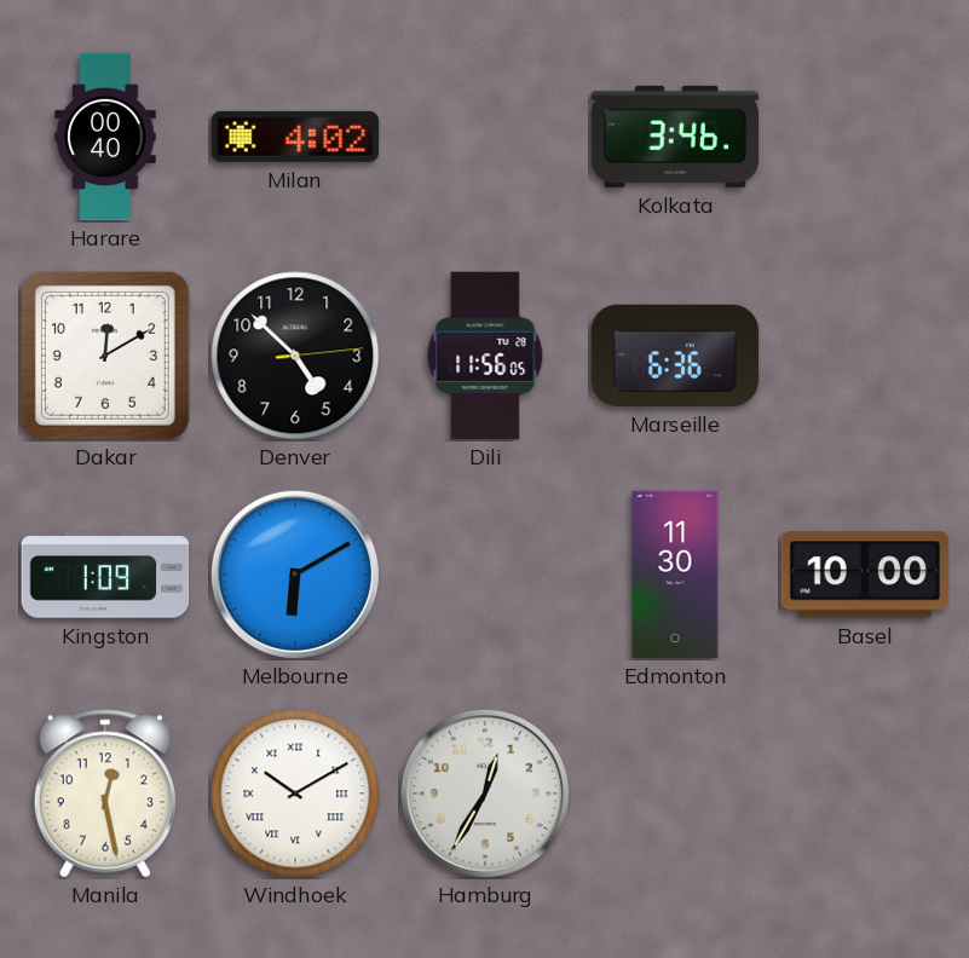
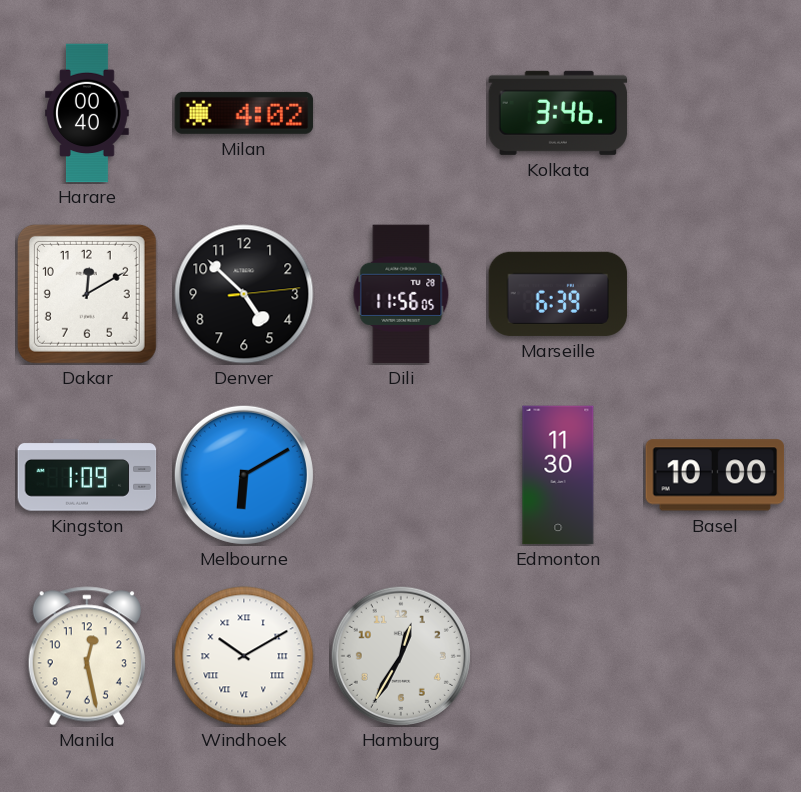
Marseille: 6:36 -> 6:39
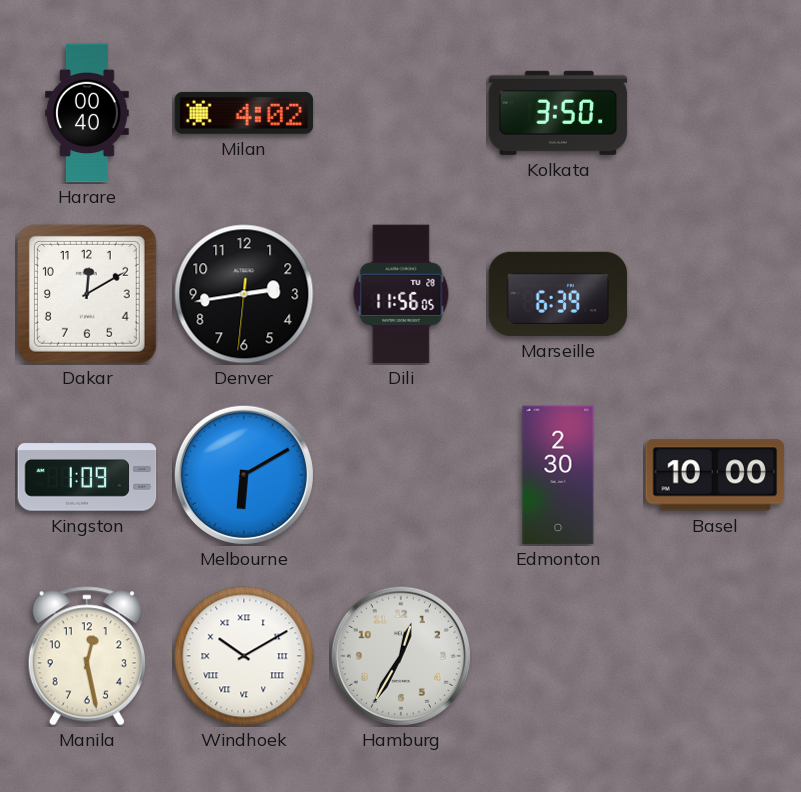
Kolkata: 3:46 -> 3:50
Denver: 4:52 -> 2:43
Edmonton: 11:30 -> 2:30
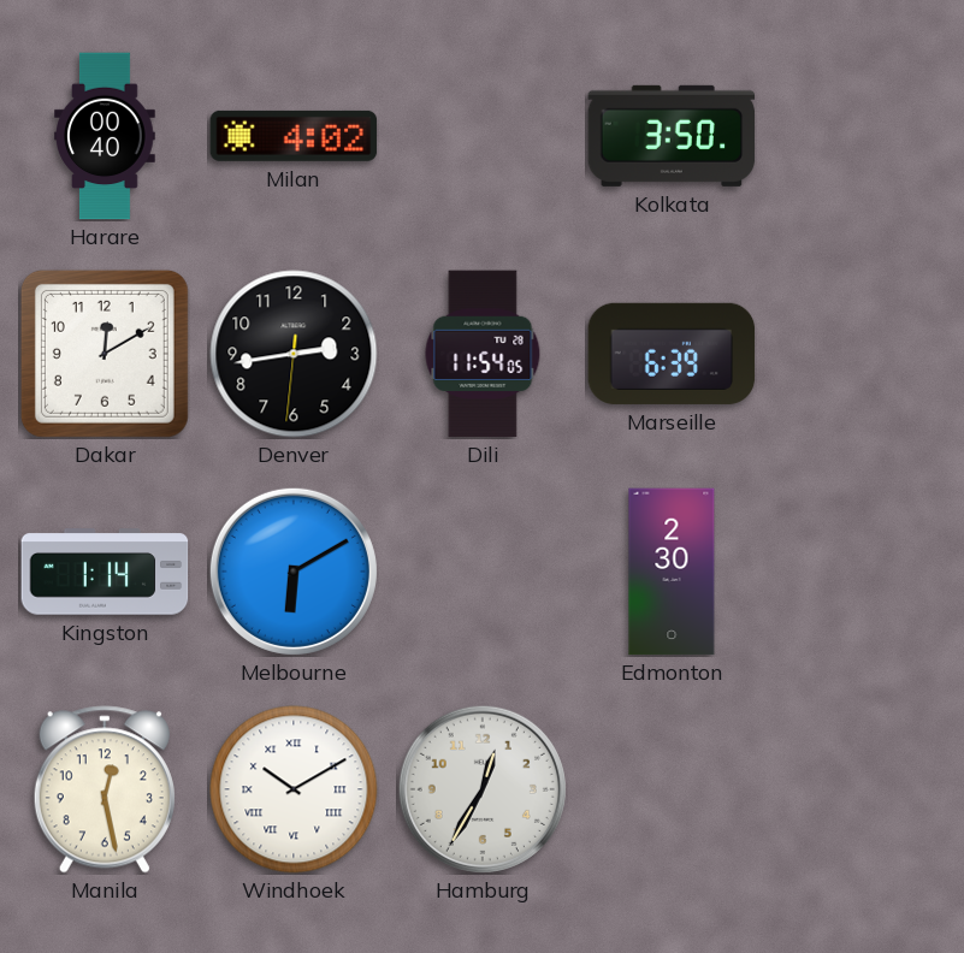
Dili: 11:56 -> 11:54
Kingston: 1:09 -> 1:14
Basel: 10:00 -> none
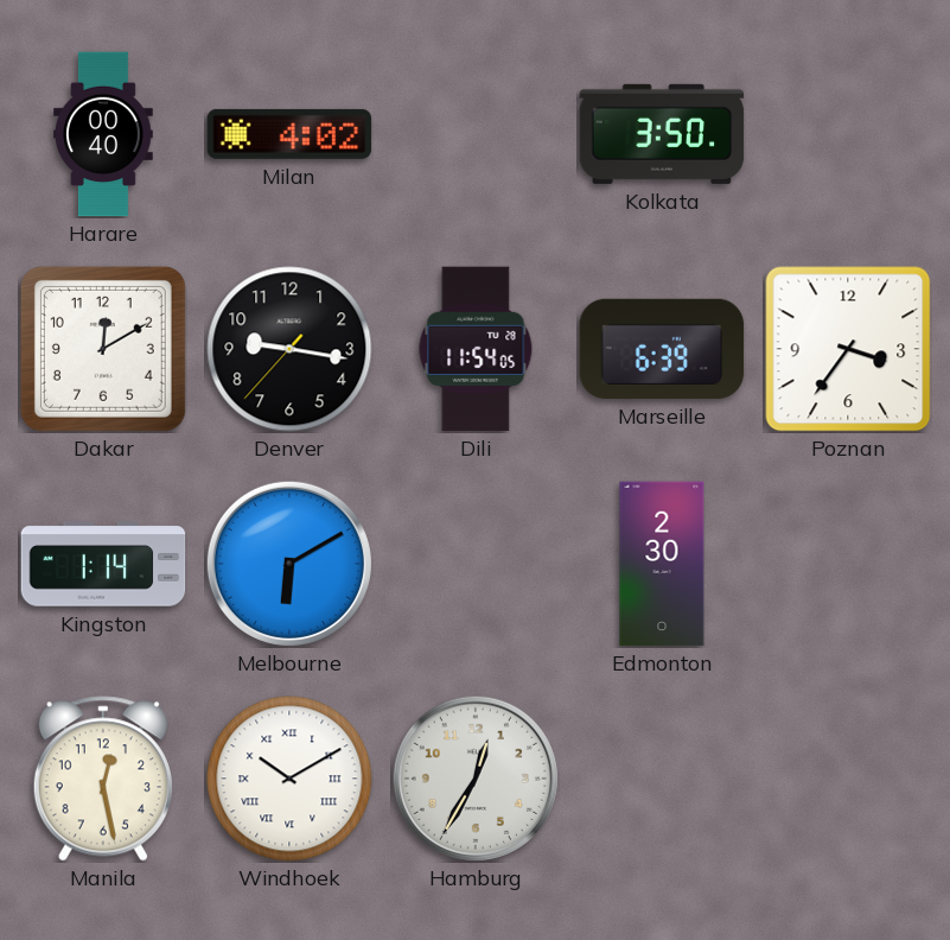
Denver: 2:43 -> 9:16
Poznan: none -> 3:36
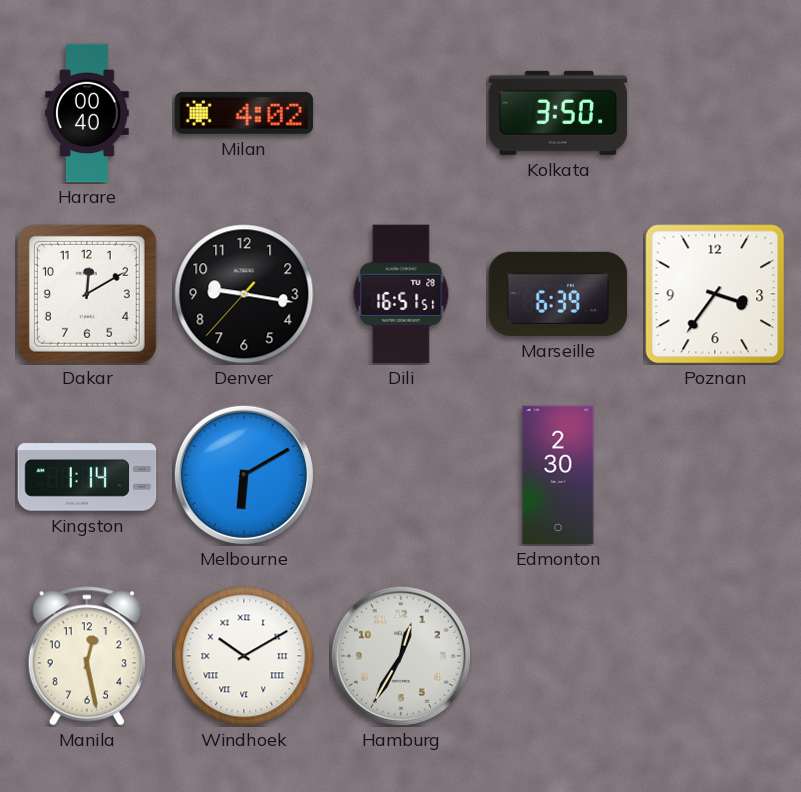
Dili: 11:54 -> 16:51
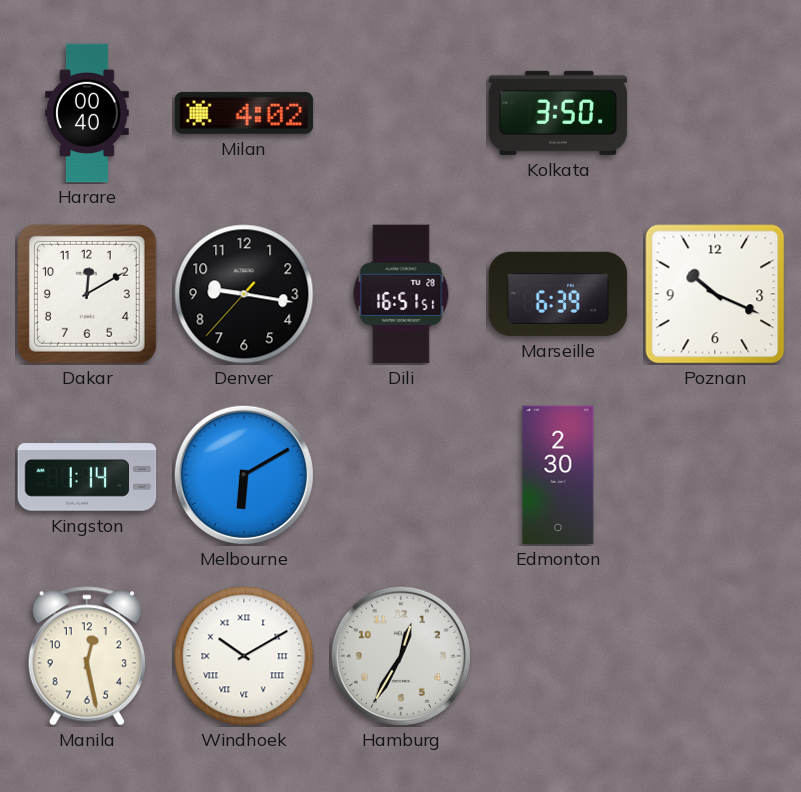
Poznan: 3:36 -> 10:19
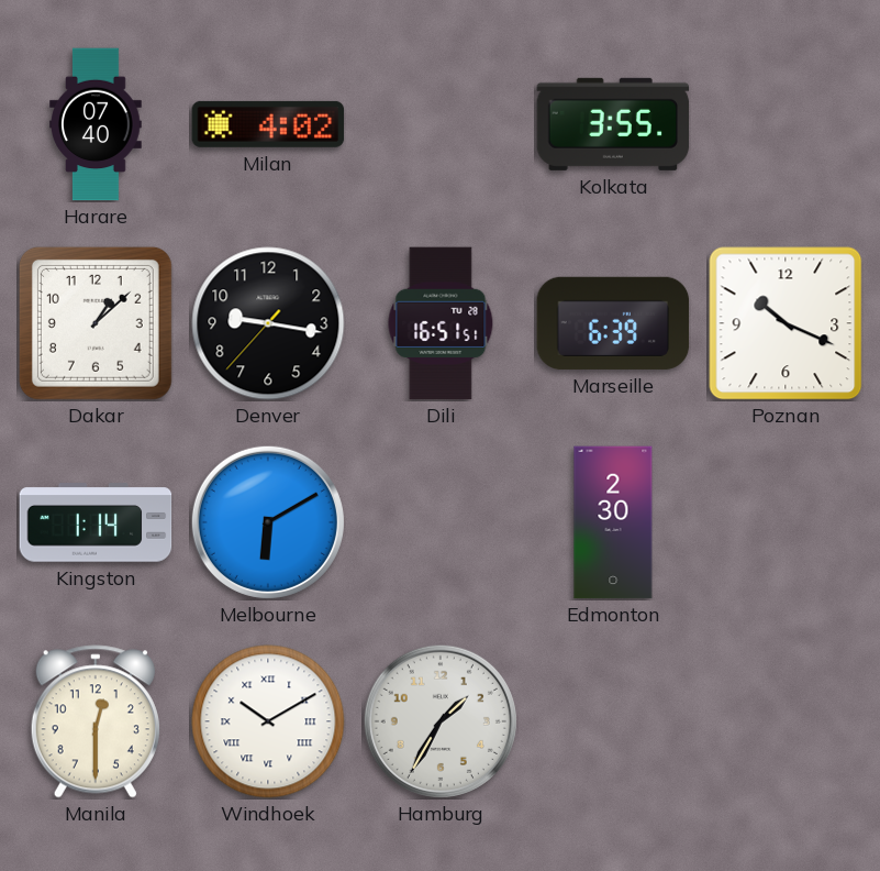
Harare: 00:40 -> 07:40
Kolkata: 3:50 -> 3:55
Dakar: 12:10 -> 1:08
Manila: 12:28 -> 12:30
Hamburg: 12:35 -> 1:35
